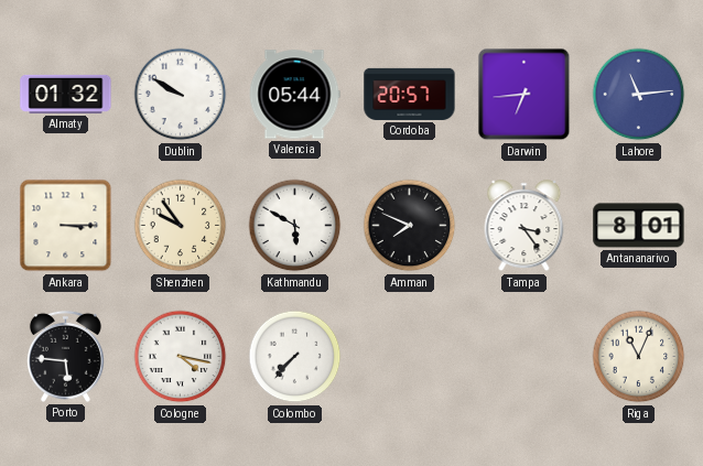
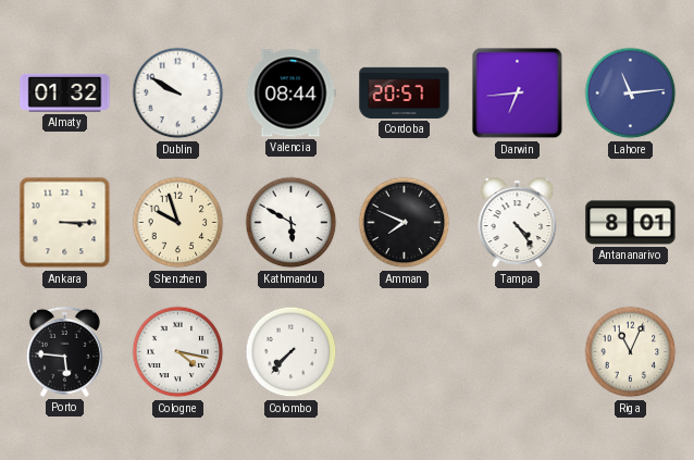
Valencia: 05:44 -> 08:44
Shenzhen: 9:54 -> 9:57
Tampa: 3:24 -> 4:24
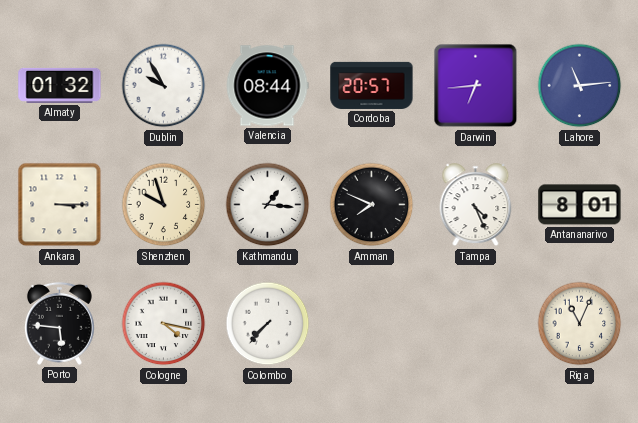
Dublin: 9:50 -> 9:55
Kathmandu: 5:50 -> 1:16
Tampa: 4:24 -> 4:26
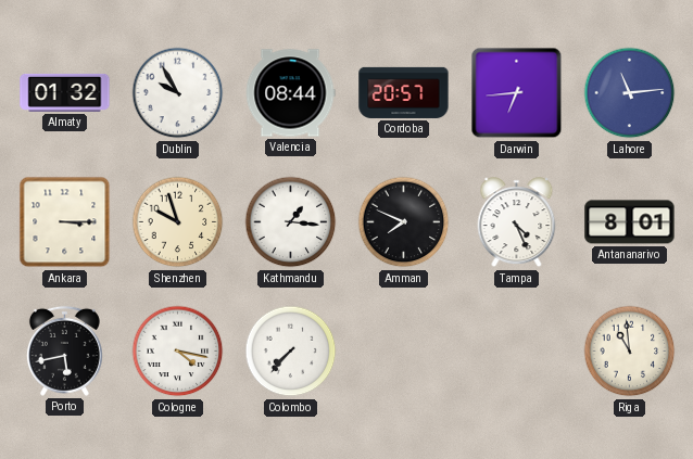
Porto: 5:46 -> 5:43
Riga: 11:04 -> 10:59
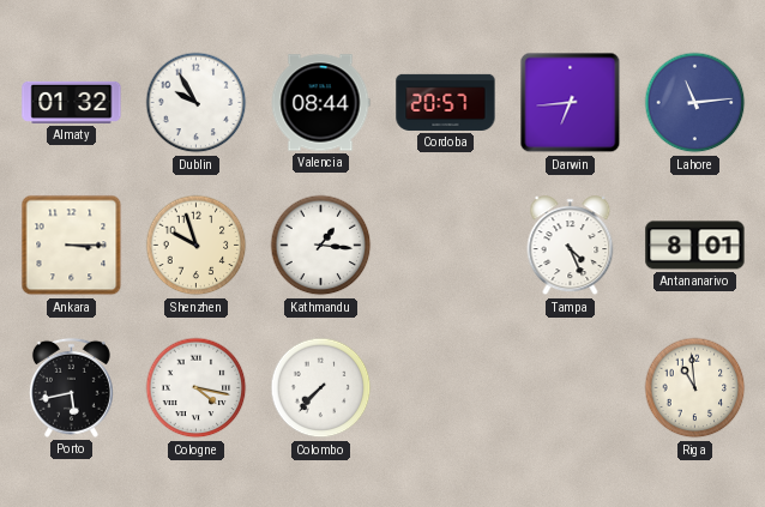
Amman: 7:49 -> none
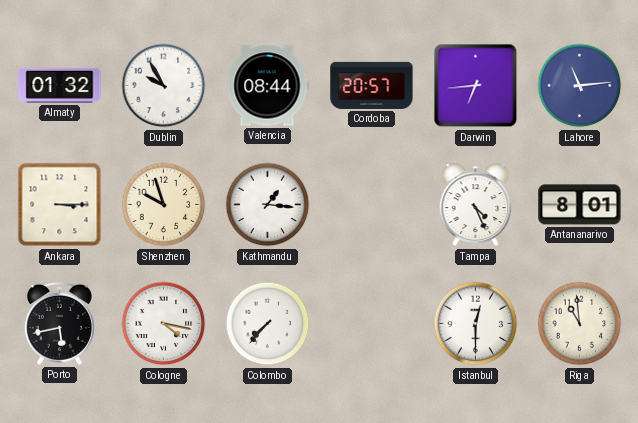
Istanbul: none -> 12:30
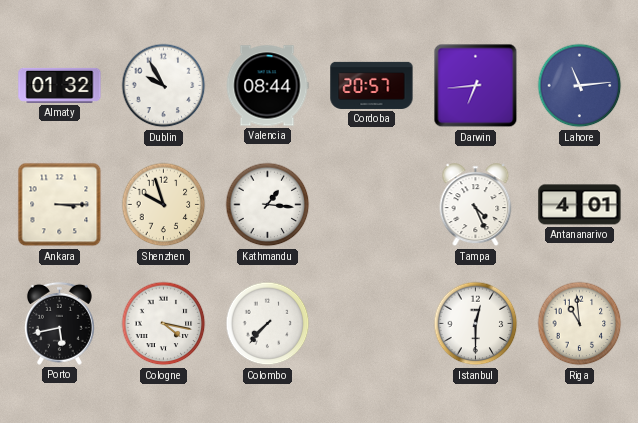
Antananarivo: 8:01 -> 4:01
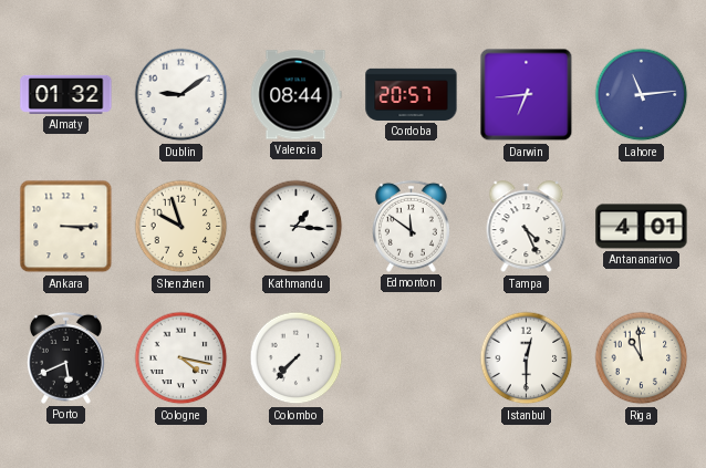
Dublin: 9:55 -> 9:09
Edmonton: none -> 11:51
Porto: 5:43 -> 5:41
